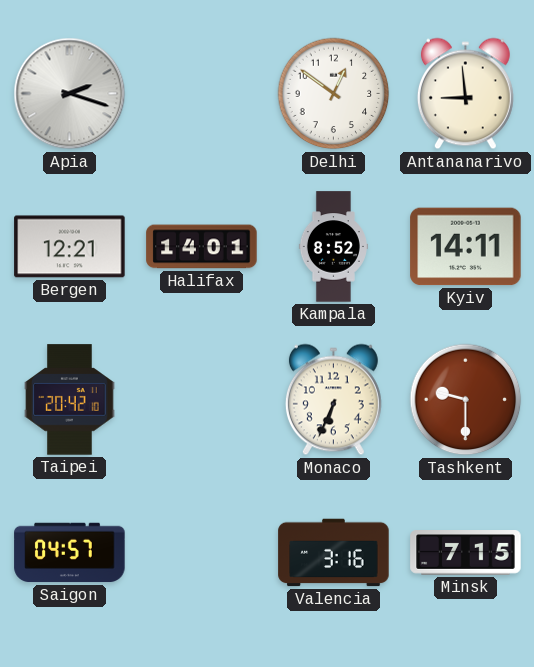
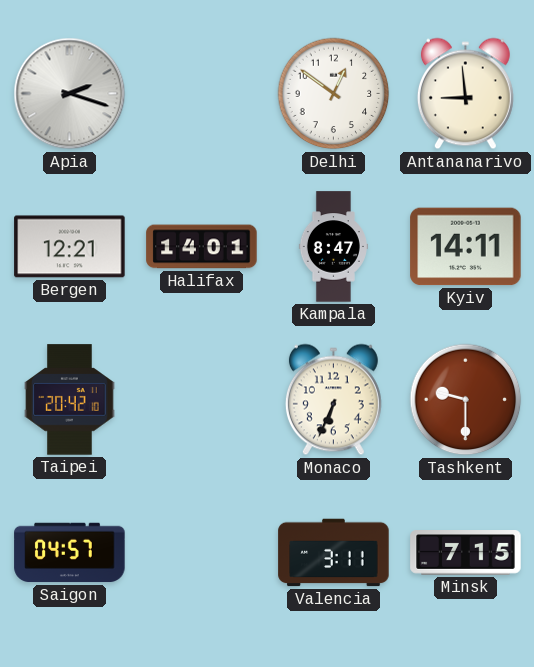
Kampala: 8:52 -> 8:47
Valencia: 3:16 -> 3:11
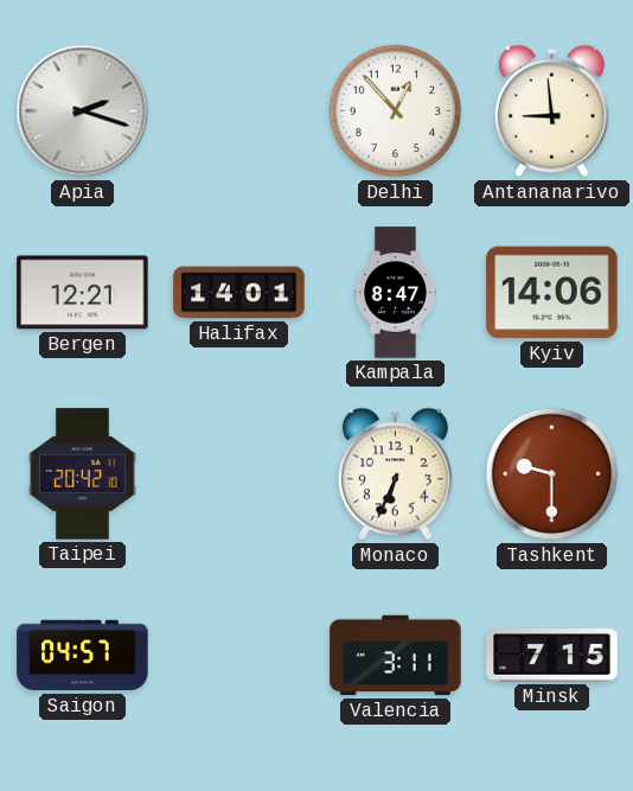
Delhi: 12:51 -> 12:53
Kyiv: 14:11 -> 14:06
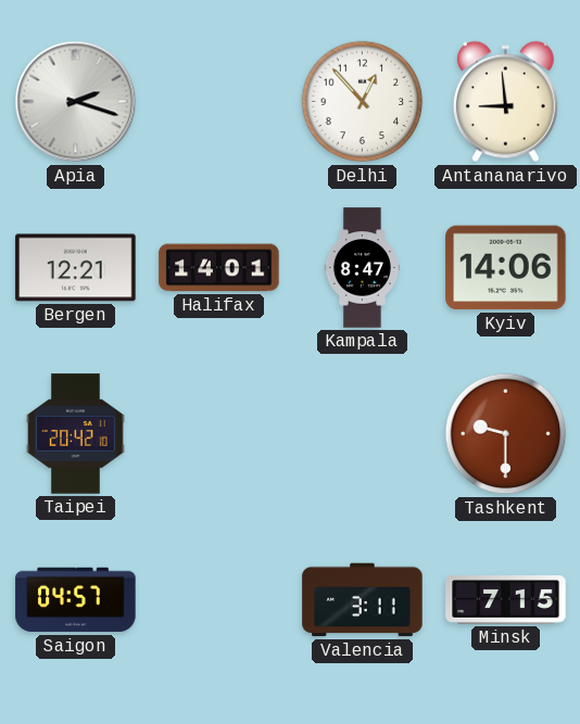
Monaco: 6:34 -> none
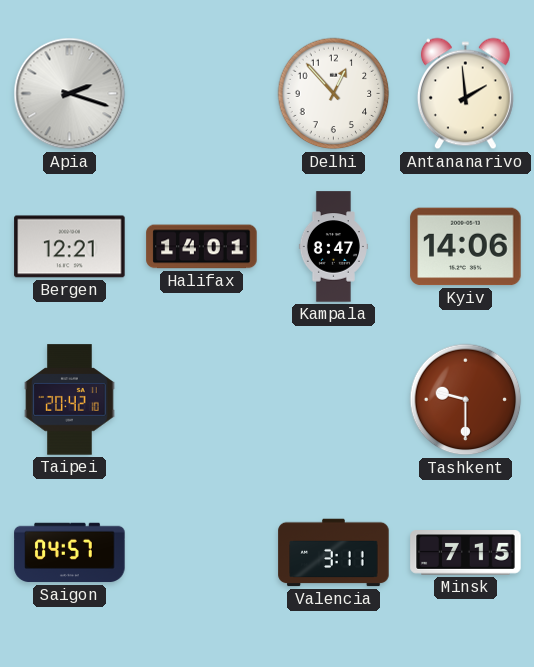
Antananarivo: 8:59 -> 1:59
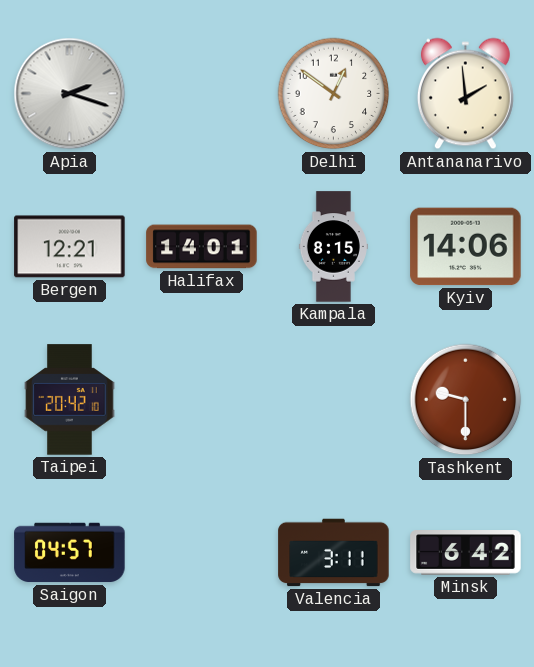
Delhi: 12:53 -> 12:51
Kampala: 8:47 -> 8:15
Minsk: 7:15 -> 6:42
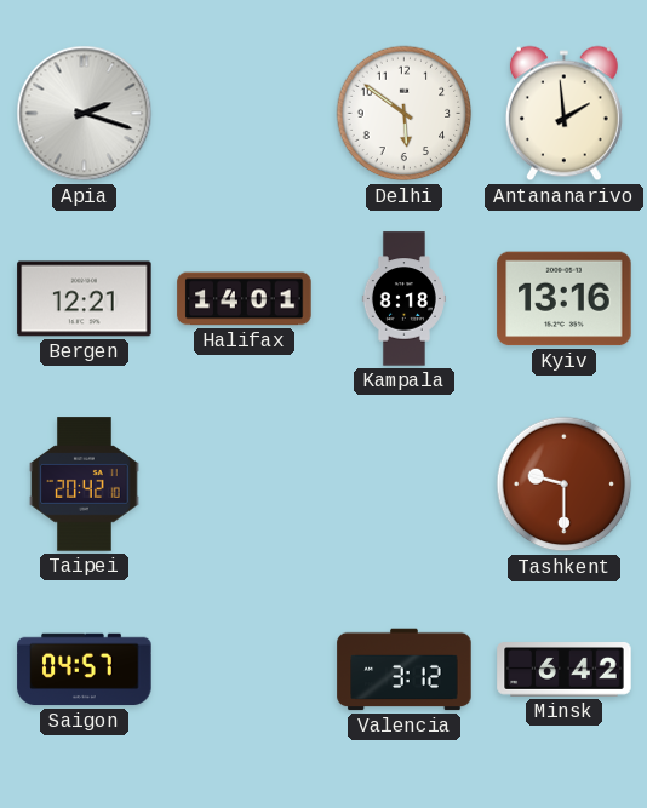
Delhi: 12:51 -> 5:51
Kampala: 8:15 -> 8:18
Kyiv: 14:06 -> 13:16
Valencia: 3:11 -> 3:12
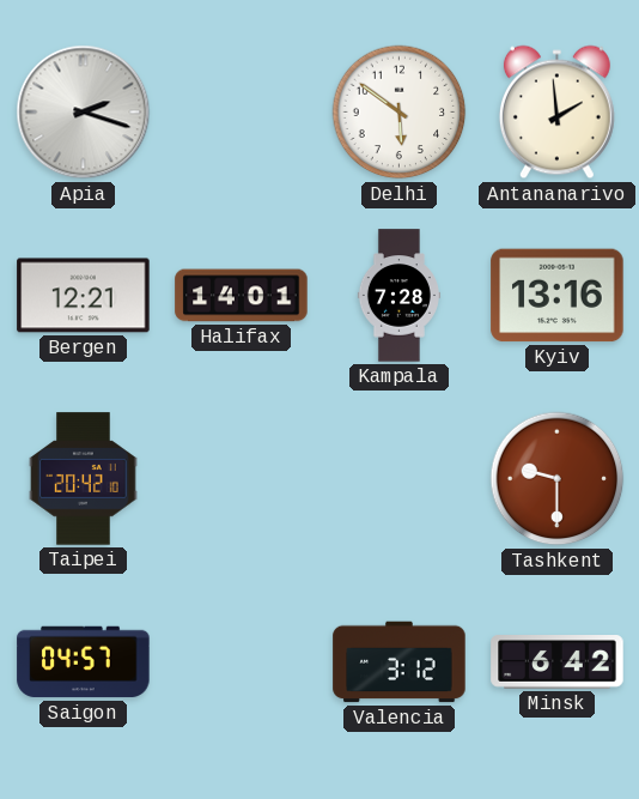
Kampala: 8:18 -> 7:28
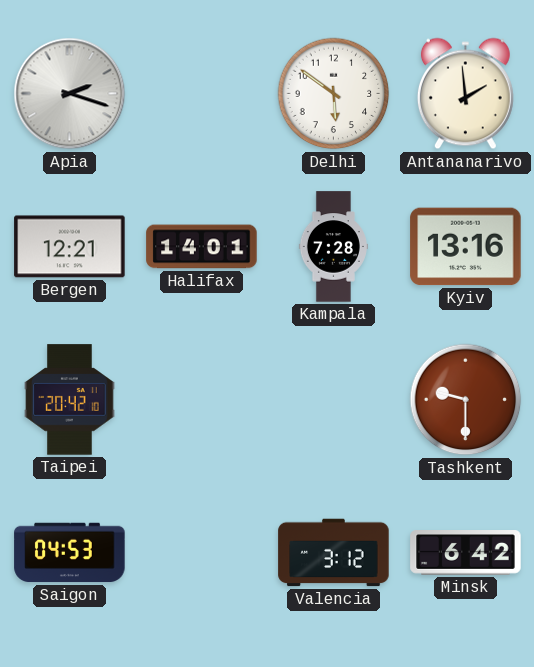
Saigon: 04:57 -> 04:53
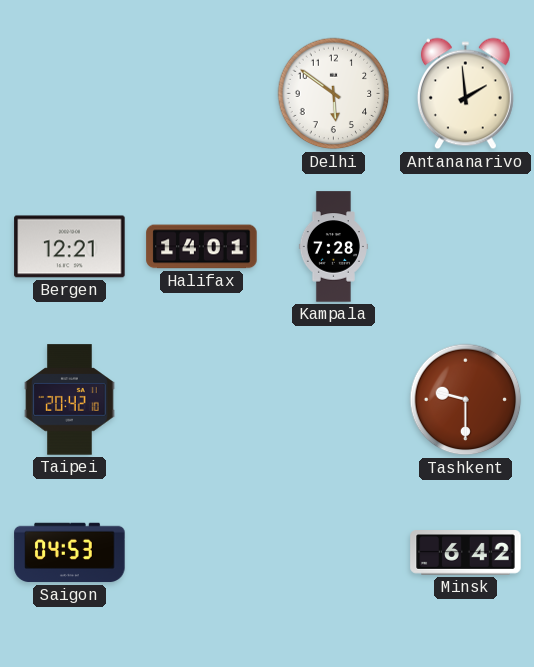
Apia: 2:18 -> none
Kyiv: 13:16 -> none
Valencia: 3:12 -> none
